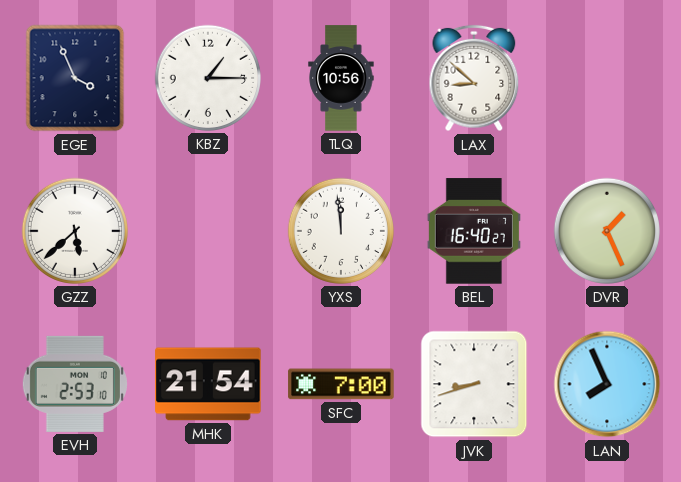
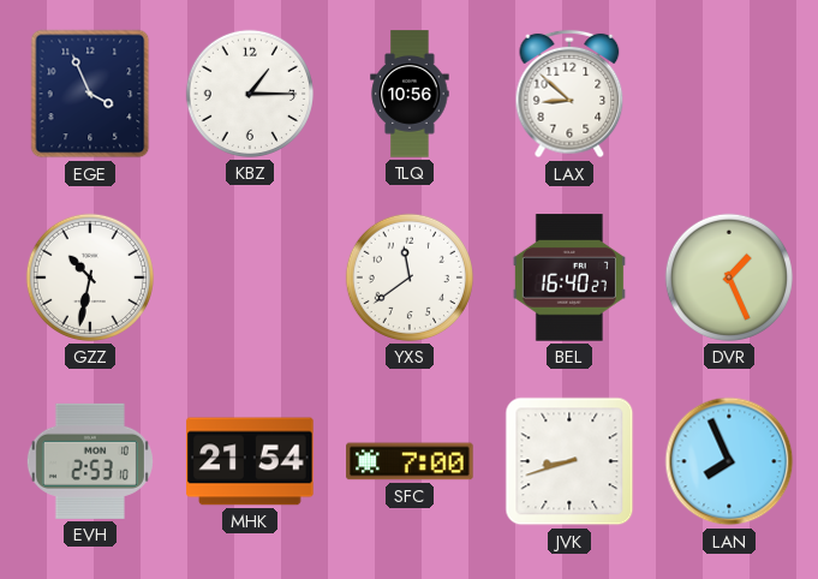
GZZ: 5:38 -> 10:32
YXS: 11:59 -> 11:39
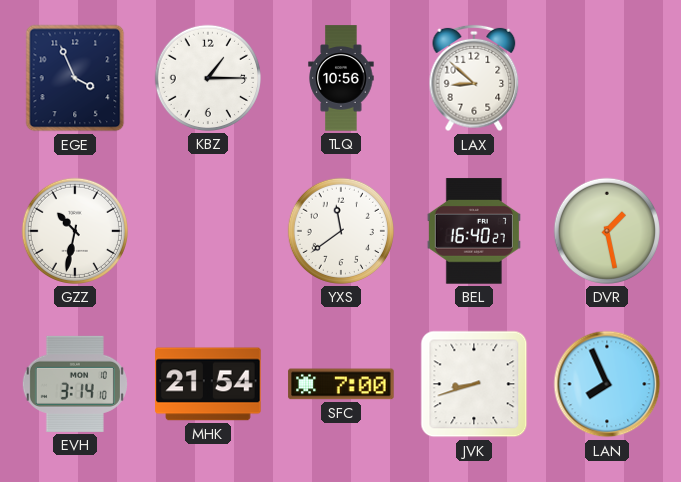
DVR: 1:26 -> 1:28
EVH: 2:53 -> 3:14
